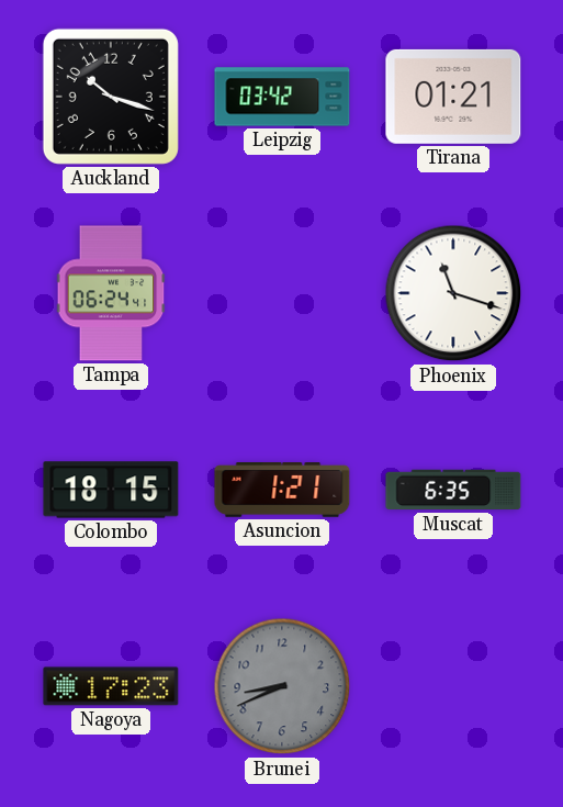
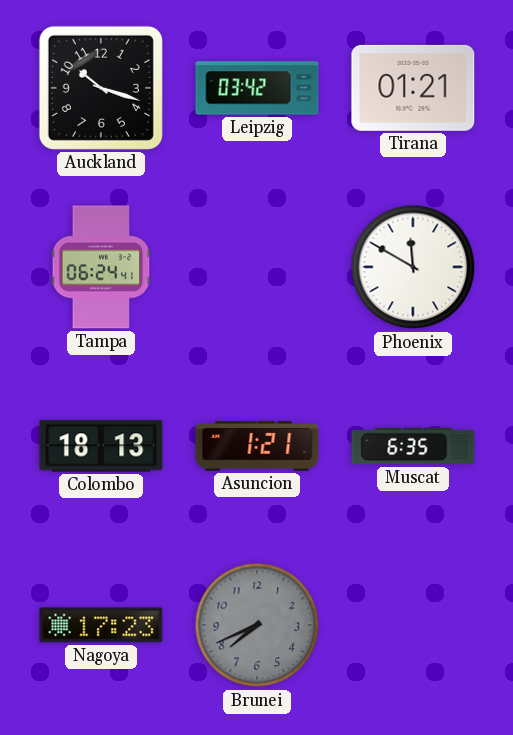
Phoenix: 11:18 -> 11:50
Colombo: 18:15 -> 18:13
Brunei: 8:41 -> 7:41
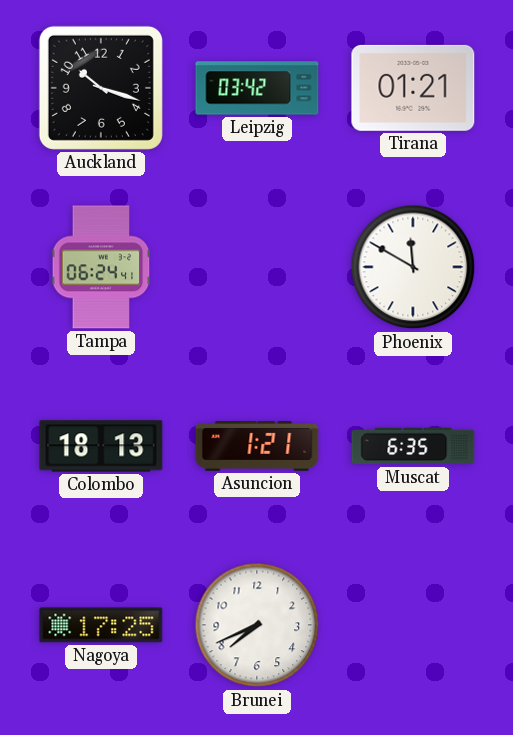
Nagoya: 17:23 -> 17:25
Brunei dial: grey -> white
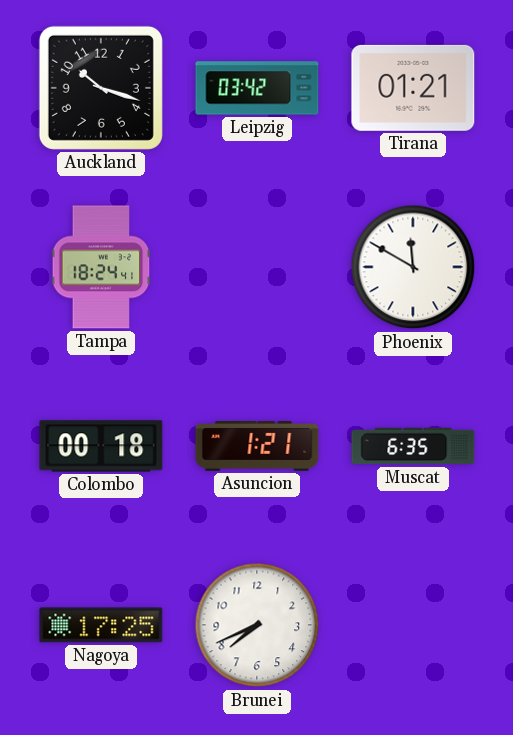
Tampa: 06:24 -> 18:24
Colombo: 18:13 -> 00:18
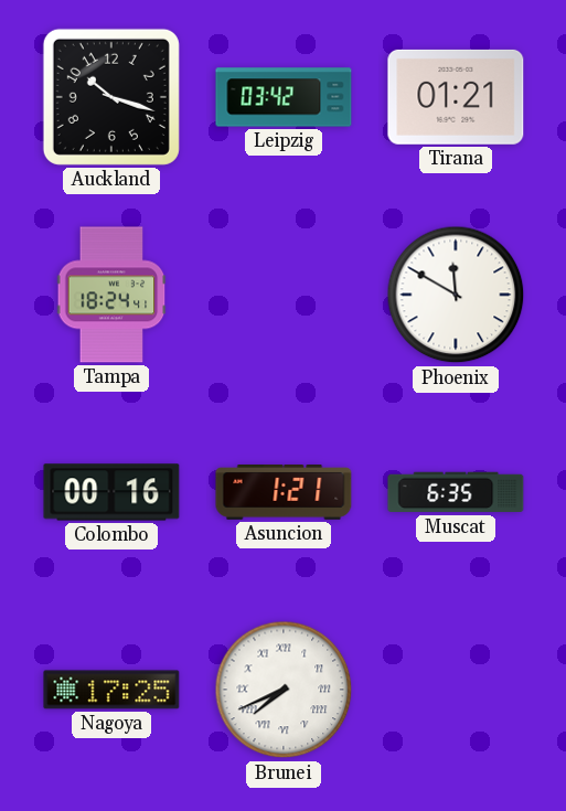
Colombo: 00:18 -> 00:16
Brunei numerals: Arabic -> Roman
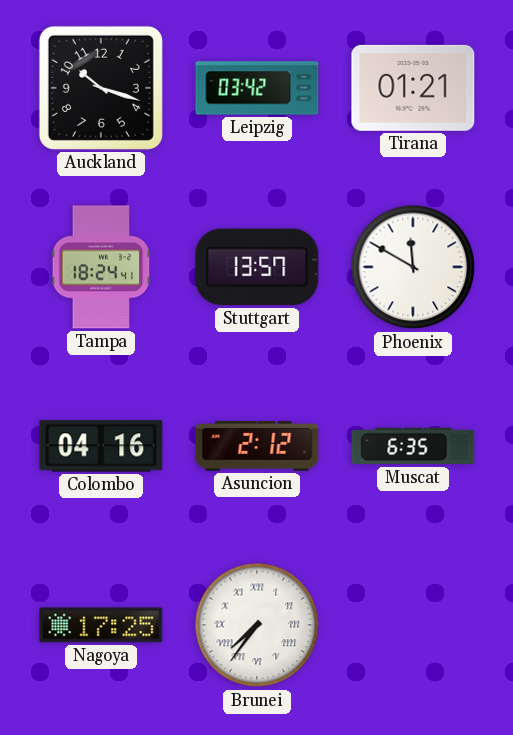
Stuttgart: none -> 13:57
Colombo: 00:16 -> 04:16
Asuncion: 1:21 -> 2:12
Brunei: 7:41 -> 7:36
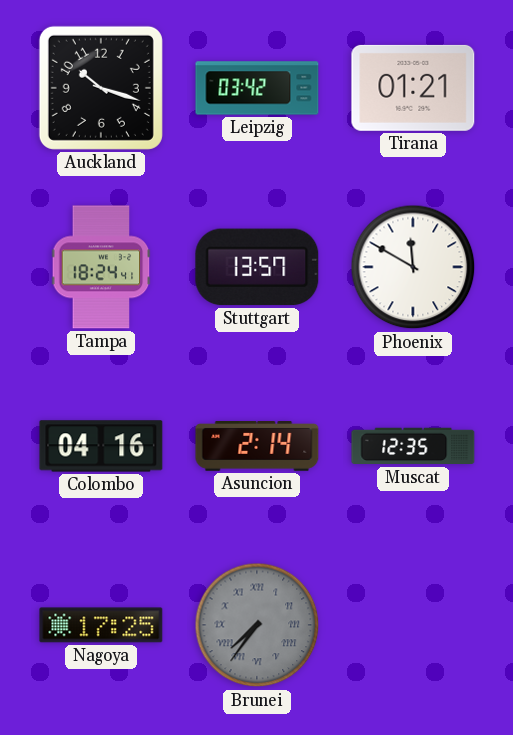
Asuncion: 2:12 -> 2:14
Muscat: 6:35 -> 12:35
Brunei dial: white -> grey
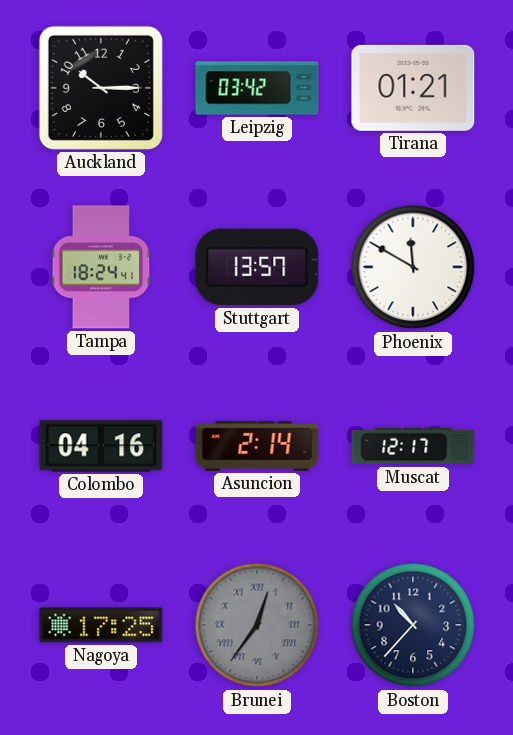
Auckland: 10:18 -> 10:15
Muscat: 12:35 -> 12:17
Brunei: 7:36 -> 12:36
Boston: none -> 10:37
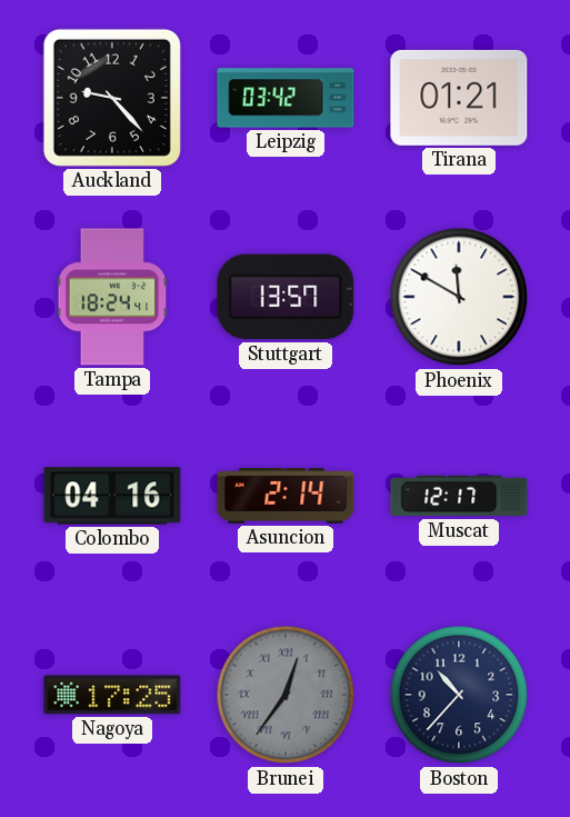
Auckland: 10:15 -> 9:23
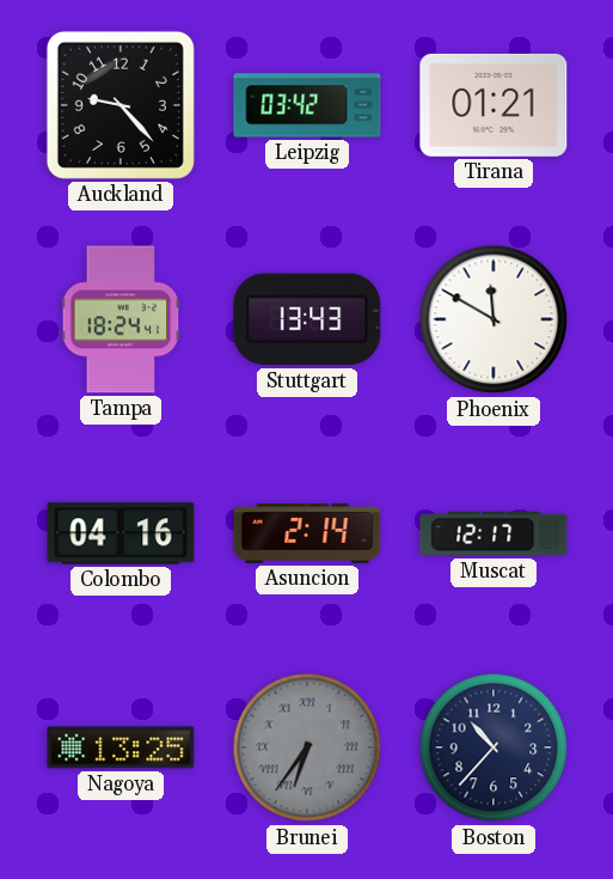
Stuttgart: 13:57 -> 13:43
Nagoya: 17:25 -> 13:25
Brunei: 12:36 -> 6:36
